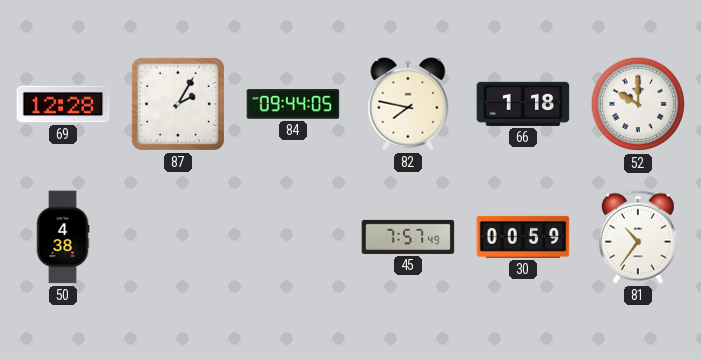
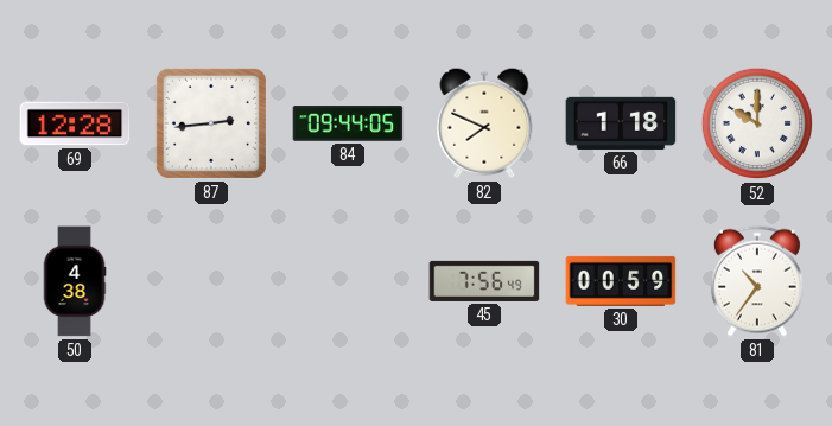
87: 2:05 -> 2:44
82: 7:47 -> 7:49
45: 7:57 -> 7:56
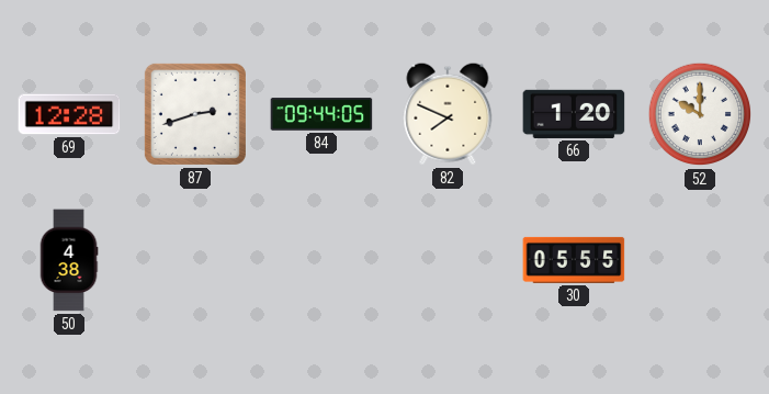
87: 2:44 -> 2:42
66: 1:18 -> 1:20
45: 7:56 -> none
30: 00:59 -> 05:55
81: 10:36 -> none
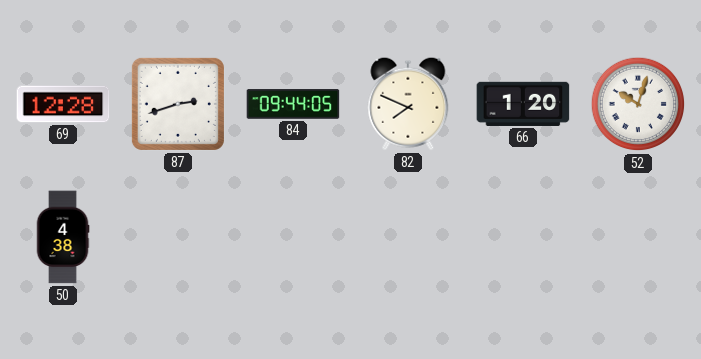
52: 10:00 -> 10:03
30: 05:55 -> none
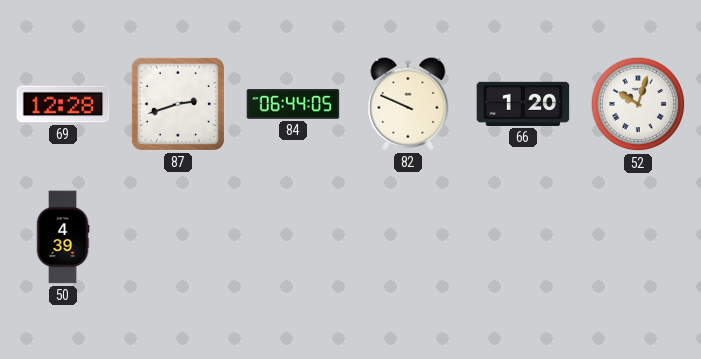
84: 09:44 -> 06:44
82: 7:49 -> 9:49
50: 4:38 -> 4:39
